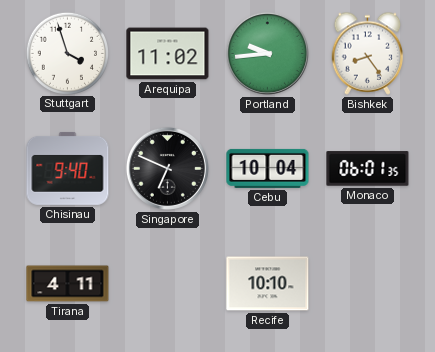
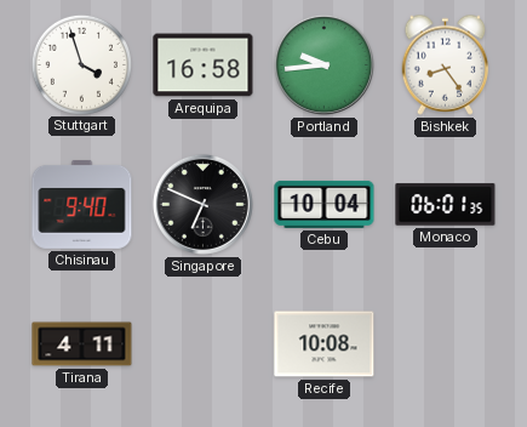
Arequipa: 11:02 -> 16:58
Recife: 10:10 -> 10:08
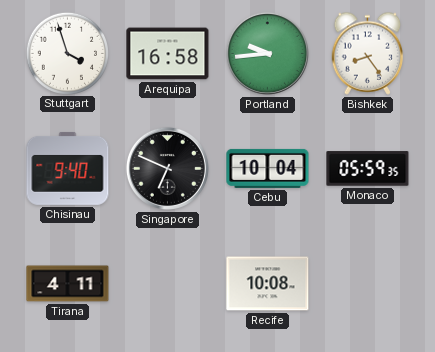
Monaco: 06:01 -> 05:59
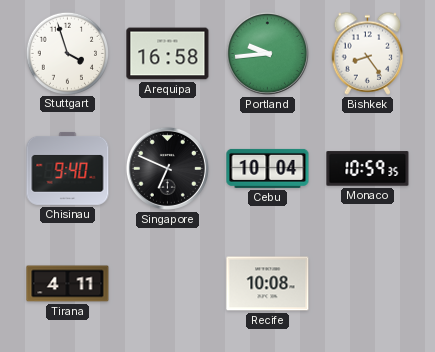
Monaco: 05:59 -> 10:59
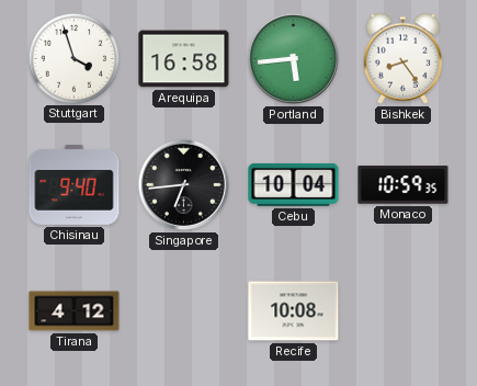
Portland: 9:44 -> 5:44
Singapore: 6:49 -> 6:44
Tirana: 4:11 -> 4:12
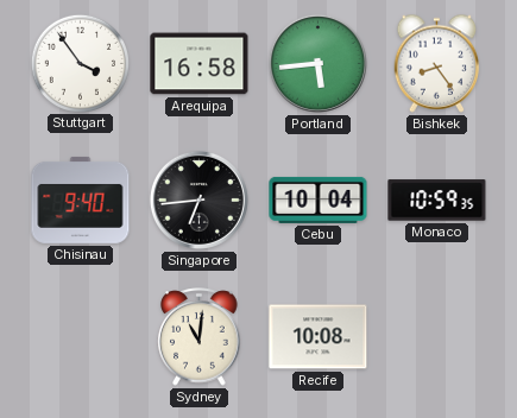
Stuttgart: 3:57 -> 3:54
Tirana: 4:12 -> none
Sydney: none -> 11:01
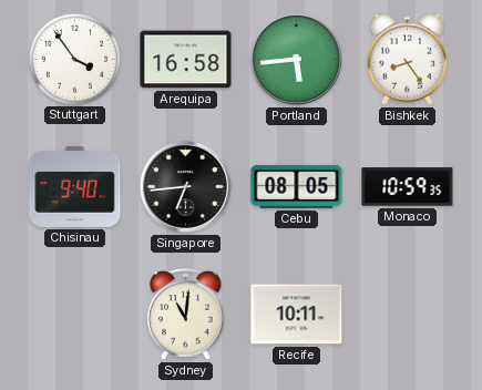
Cebu: 10:04 -> 08:05
Recife: 10:08 -> 10:11
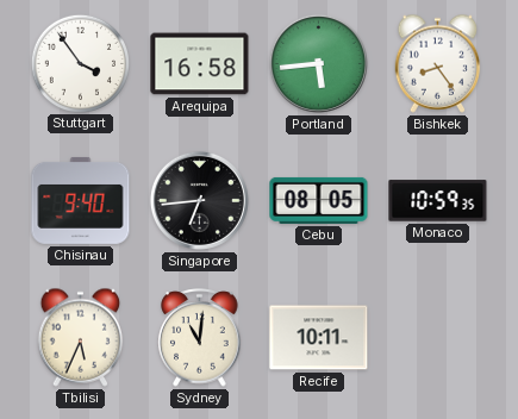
Tbilisi: none -> 5:34
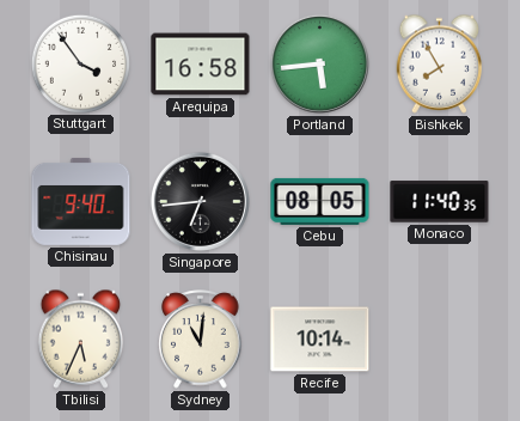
Bishkek: 8:24 -> 7:55
Monaco: 10:59 -> 11:40
Recife: 10:11 -> 10:14
